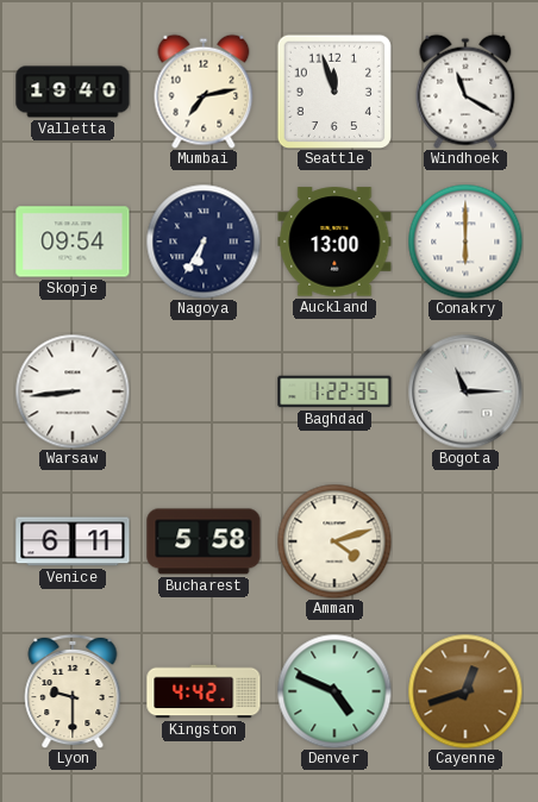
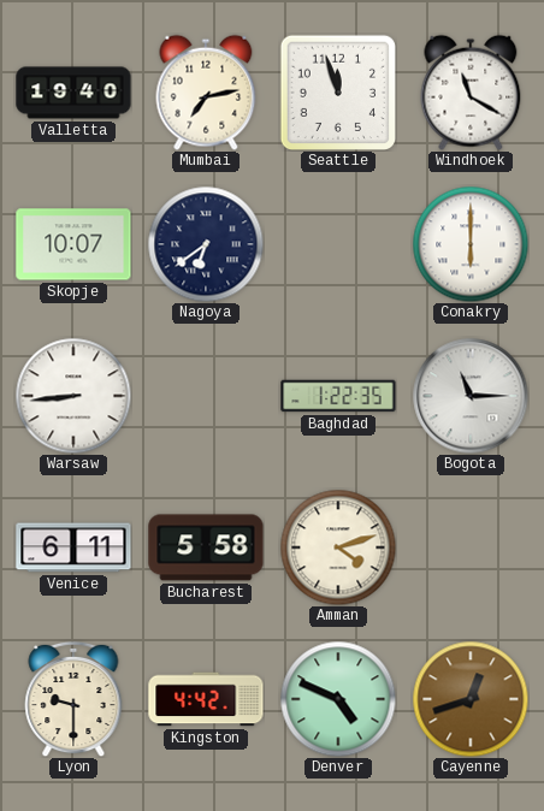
Skopje: 09:54 -> 10:07
Nagoya: 6:35 -> 6:39
Auckland: 13:00 -> none
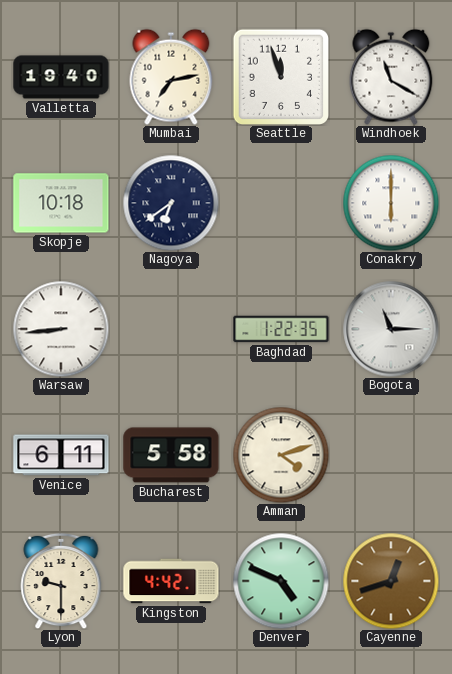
Skopje: 10:07 -> 10:18
